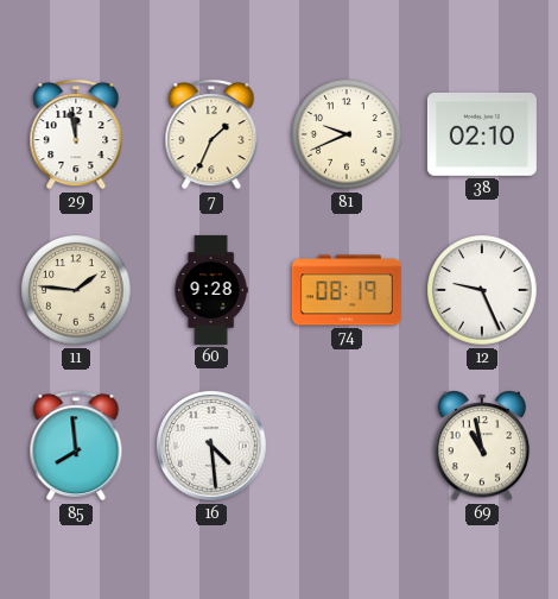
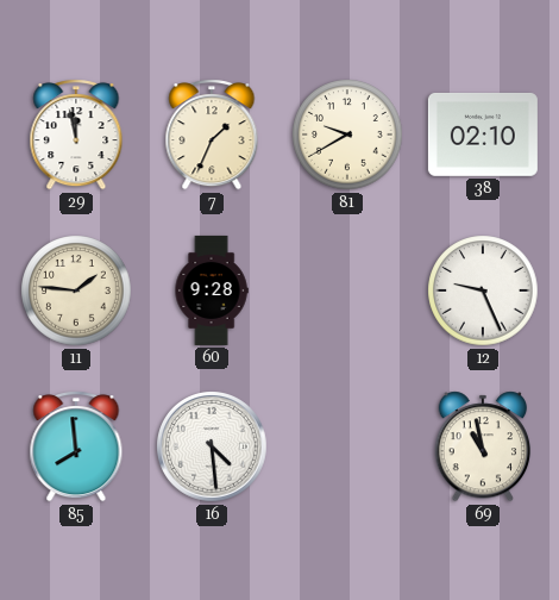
81: 9:41 -> 9:40
74: 08:19 -> none
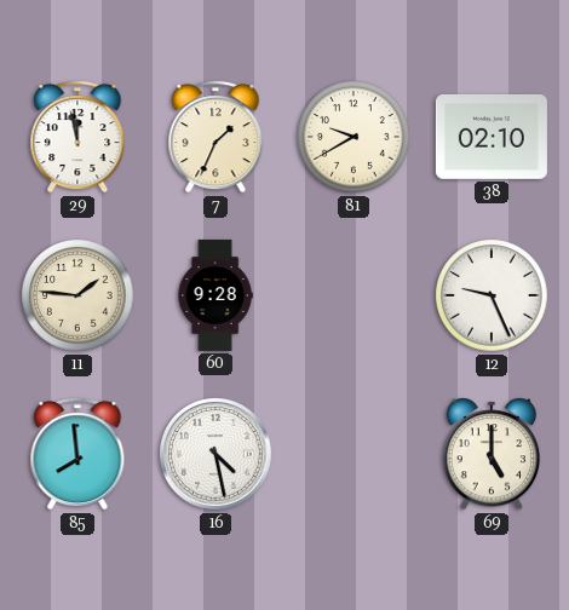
16: 4:29 -> 4:28
69: 10:58 -> 5:00
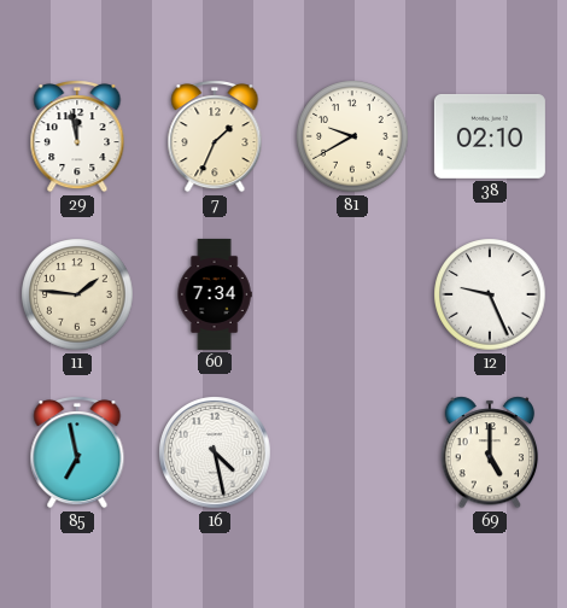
60: 9:28 -> 7:34
85: 7:59 -> 6:58
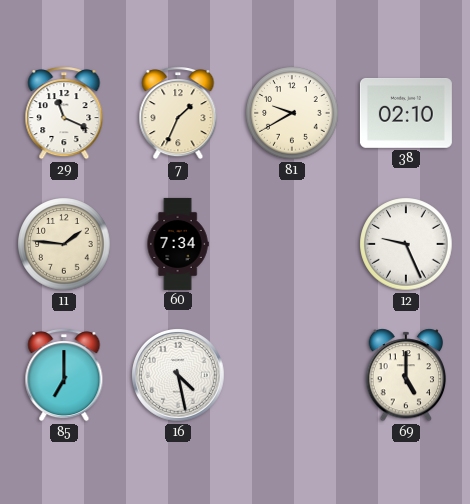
29: 11:58 -> 11:19
85: 6:58 -> 7:00
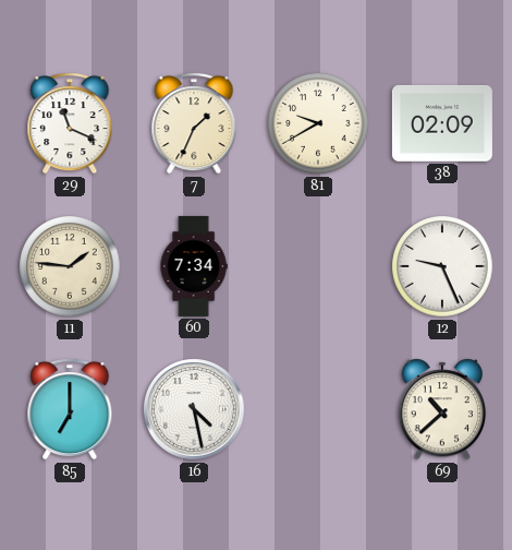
38: 02:10 -> 02:09
69: 5:00 -> 10:38
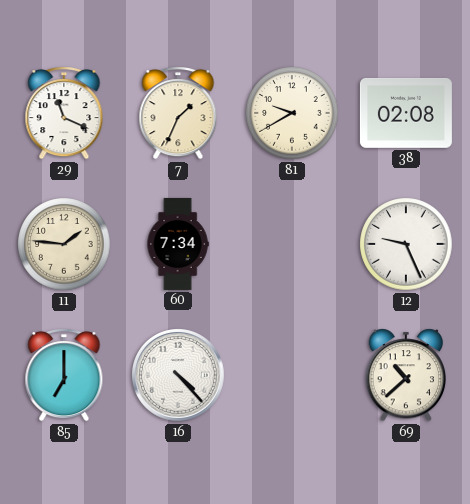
38: 02:09 -> 02:08
16: 4:28 -> 4:23
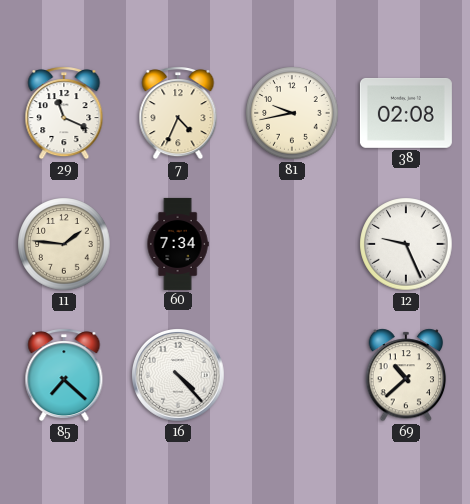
7: 1:34 -> 4:34
81: 9:40 -> 9:43
85: 7:00 -> 7:22
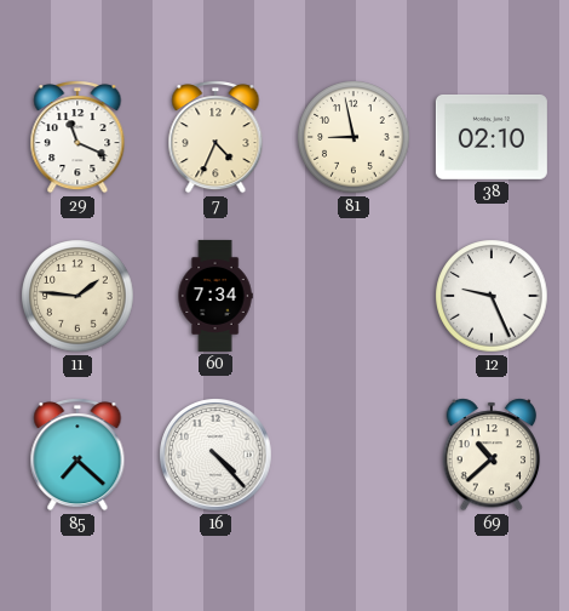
81: 9:43 -> 8:58
38: 02:08 -> 02:10
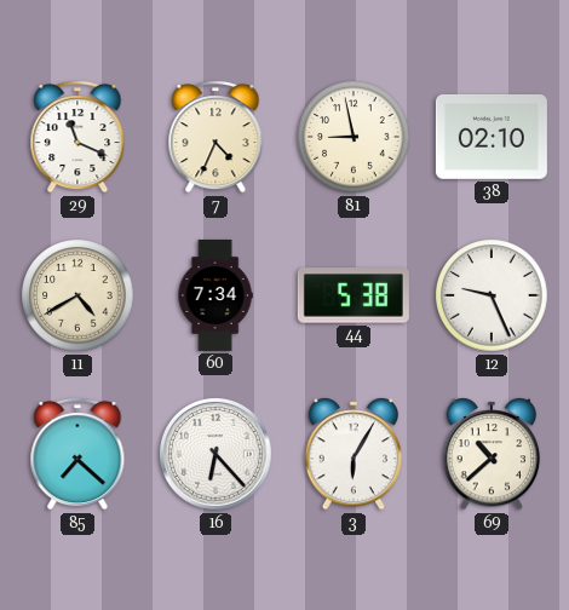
11: 1:46 -> 4:40
44: none -> 5:38
16: 4:23 -> 6:23
3: none -> 6:05
